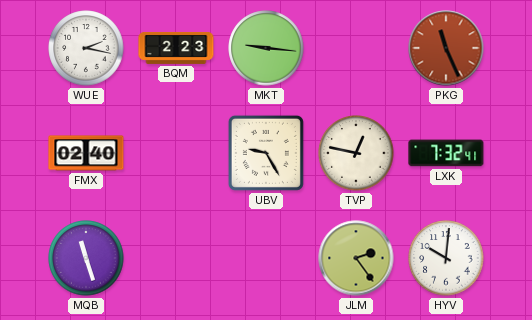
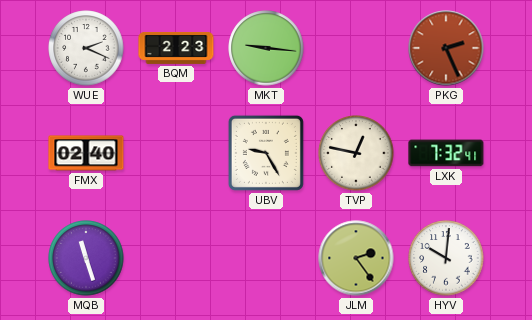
WUE: 2:17 -> 2:19
PKG: 11:26 -> 2:26
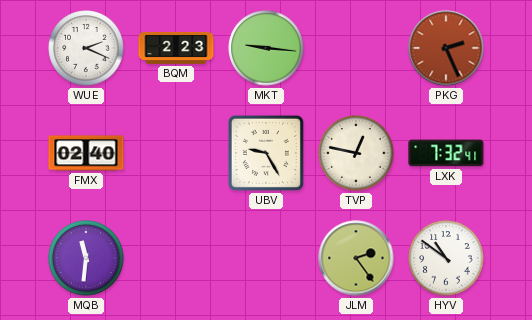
MQB: 11:27 -> 11:31
HYV: 10:01 -> 10:51
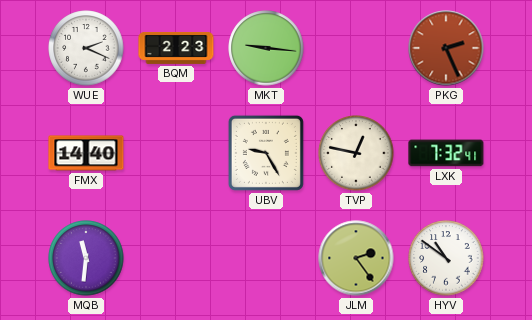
FMX: 02:40 -> 14:40
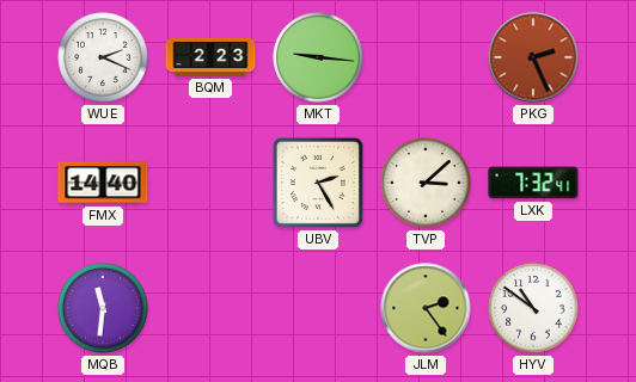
UBV: 9:25 -> 2:25
TVP: 12:47 -> 3:08
